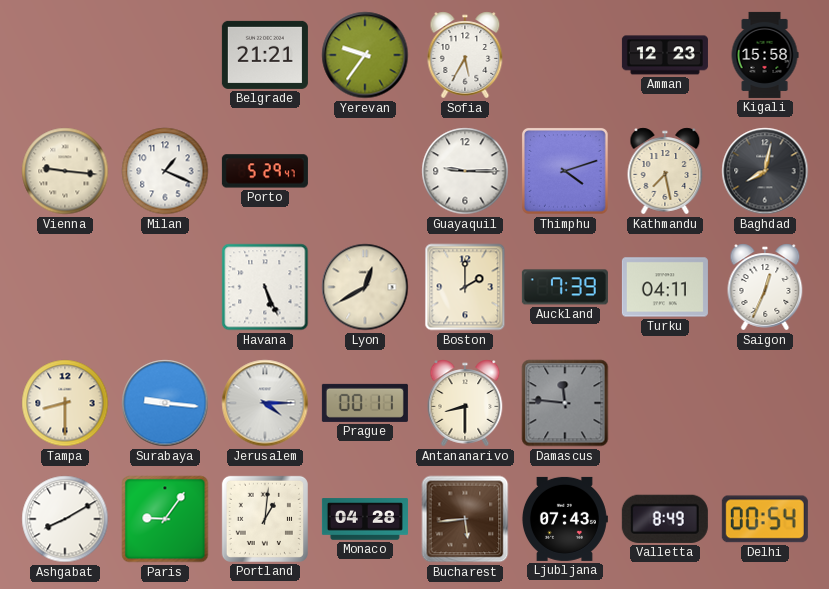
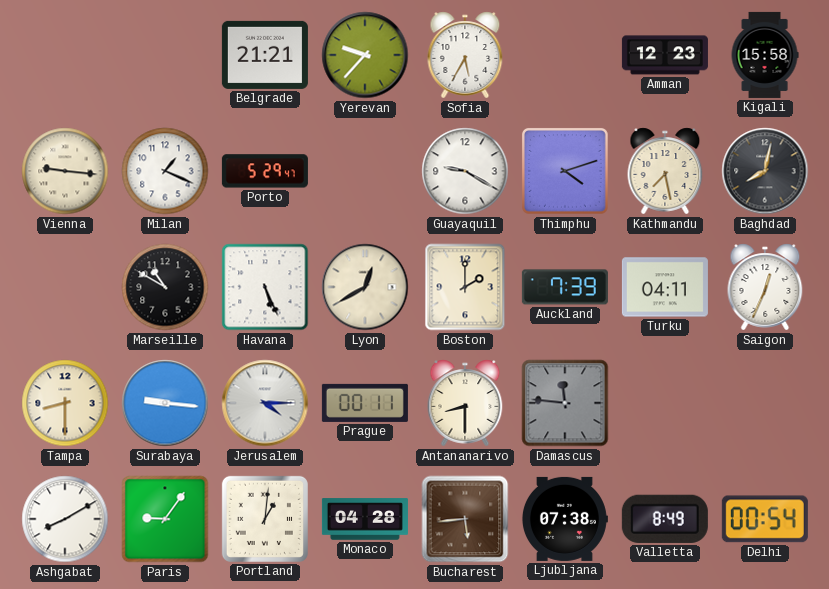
Yerevan: 9:36 -> 9:37
Guayaquil: 9:15 -> 9:20
Marseille: none -> 10:50
Ljubljana: 07:43 -> 07:38
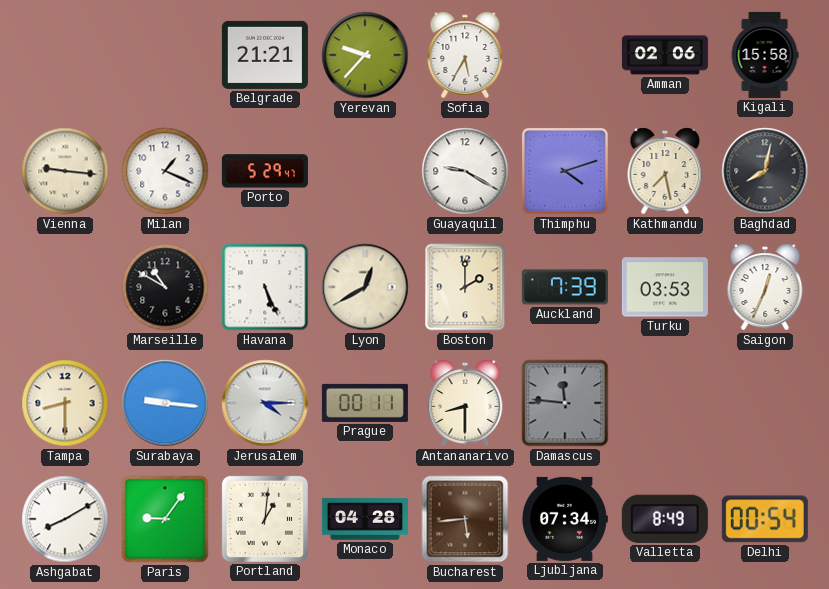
Amman: 12:23 -> 02:06
Turku: 04:11 -> 03:53
Ljubljana: 07:38 -> 07:34
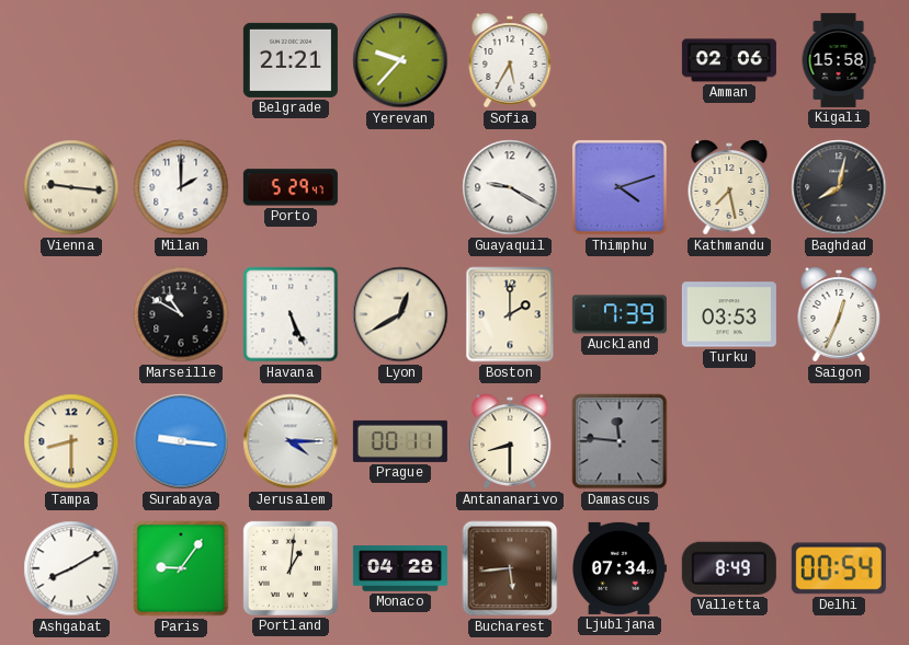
Milan: 1:19 -> 2:00
